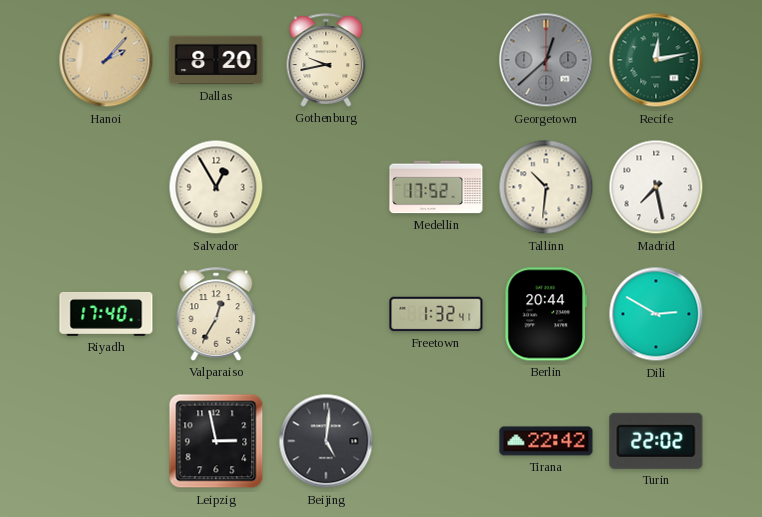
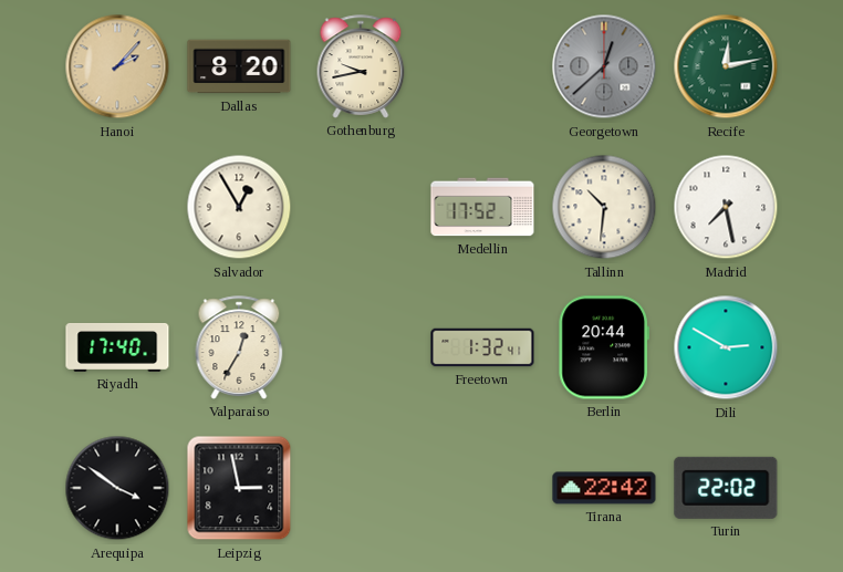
Arequipa: none -> 3:51
Beijing: 5:01 -> none
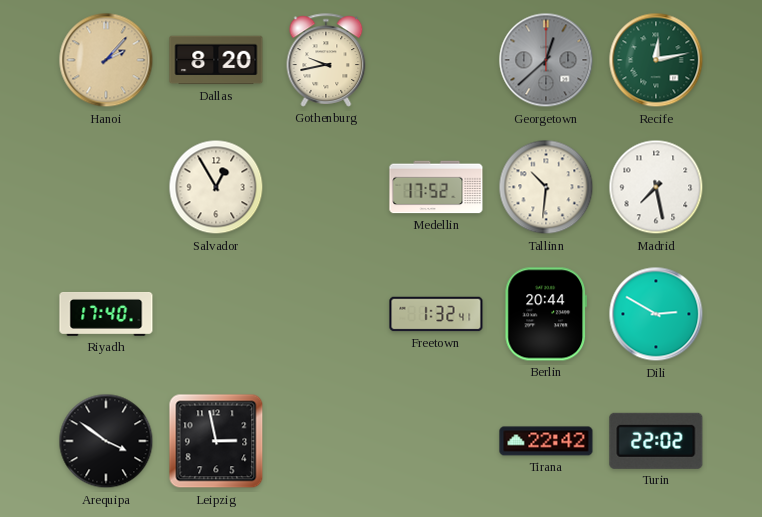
Valparaiso: 12:35 -> none
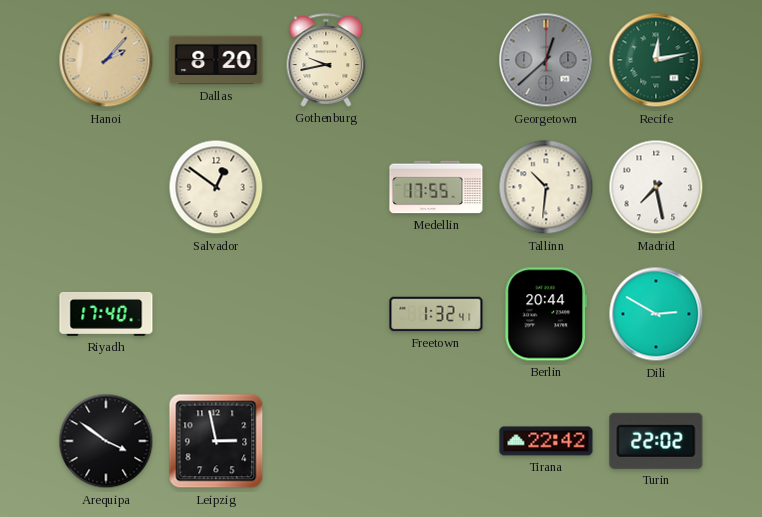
Salvador: 12:55 -> 12:51
Medellin: 17:52 -> 17:55
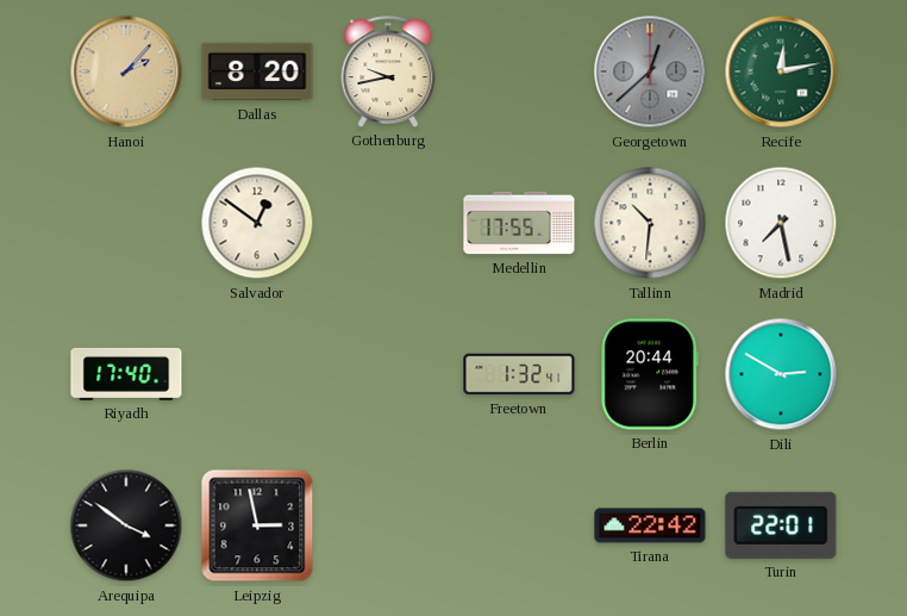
Turin: 22:02 -> 22:01
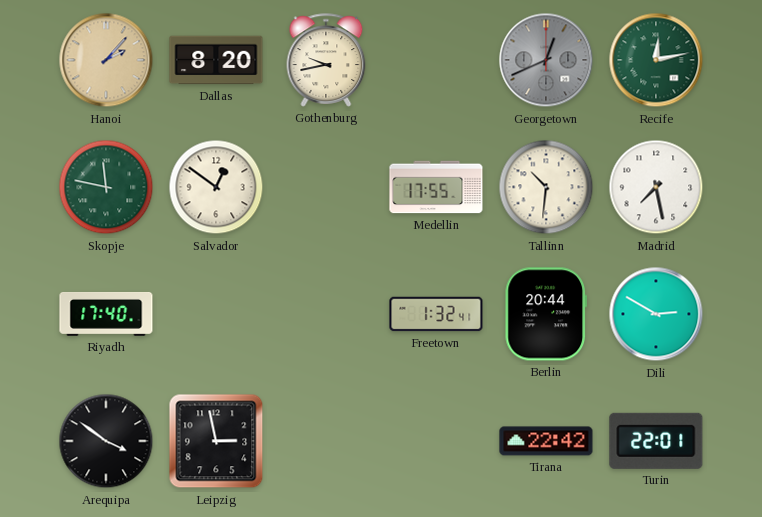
Georgetown: 12:38 -> 12:41
Skopje: none -> 11:47
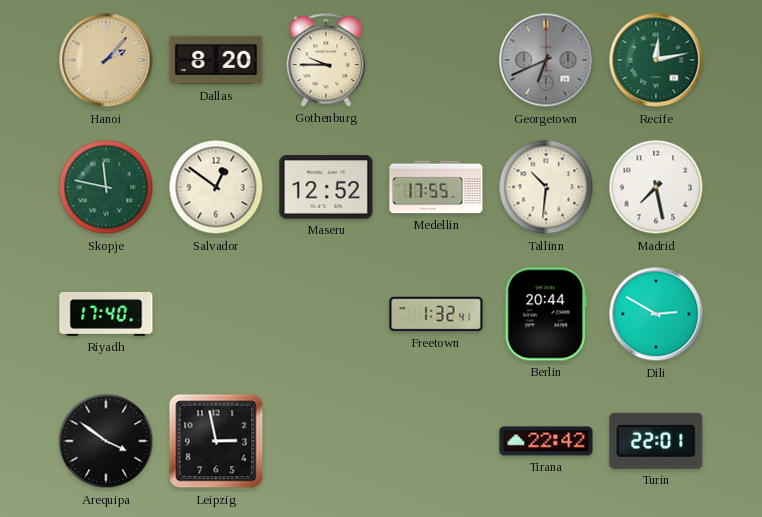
Gothenburg: 9:43 -> 9:45
Georgetown: 12:41 -> 6:41
Maseru: none -> 12:52
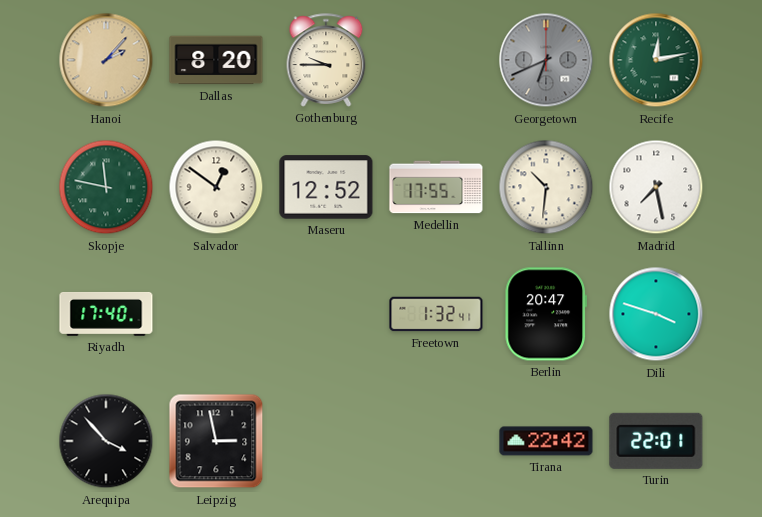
Berlin: 20:44 -> 20:47
Dili: 2:50 -> 3:48
Arequipa: 3:51 -> 3:53
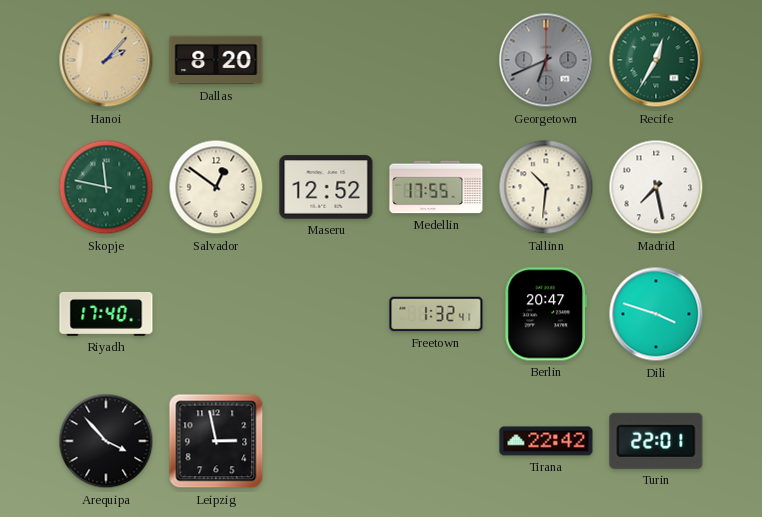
Gothenburg: 9:45 -> none
Recife: 12:13 -> 12:35
